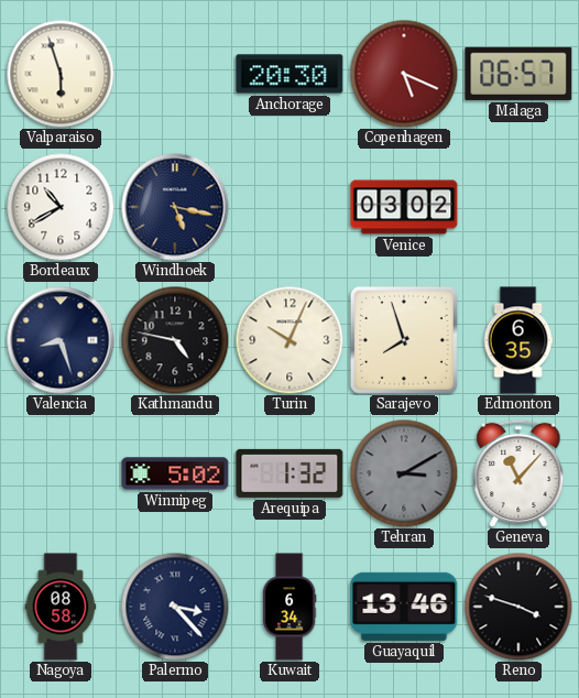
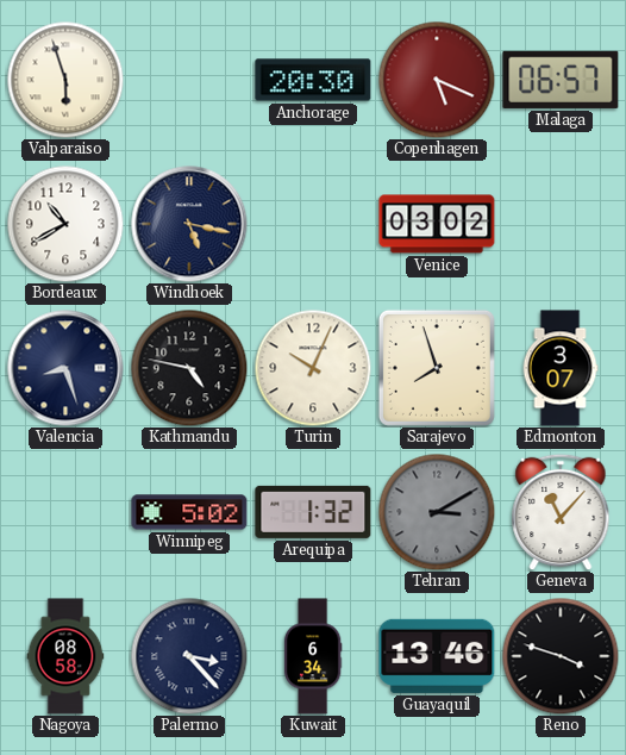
Edmonton: 6:35 -> 3:07
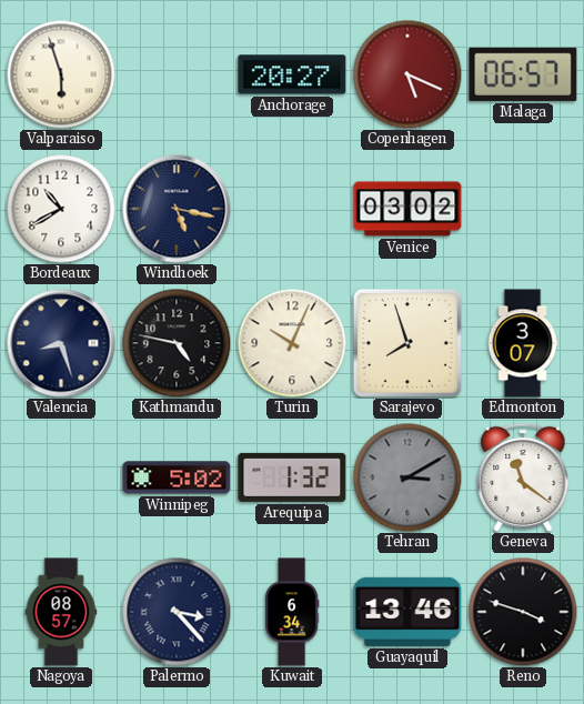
Anchorage: 20:30 -> 20:27
Geneva: 11:07 -> 11:21
Nagoya: 08:58 -> 08:57
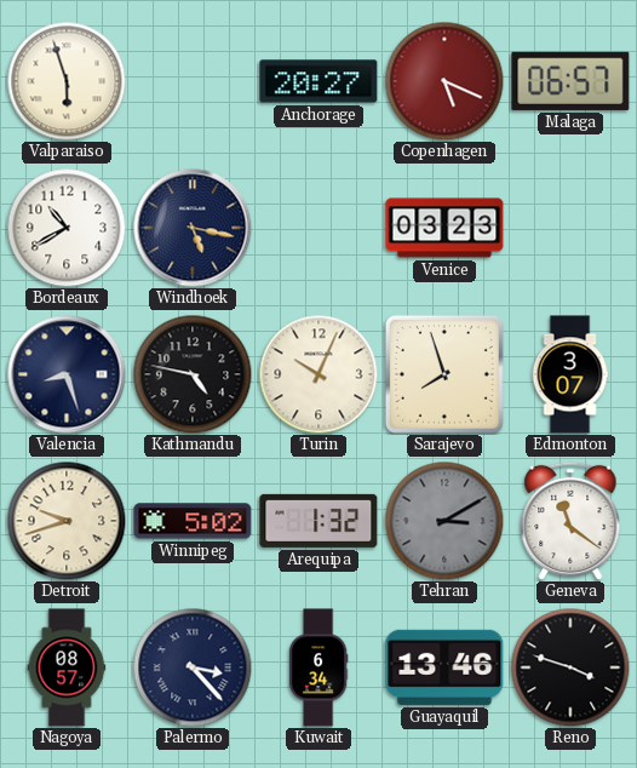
Venice: 03:02 -> 03:23
Detroit: none -> 9:42
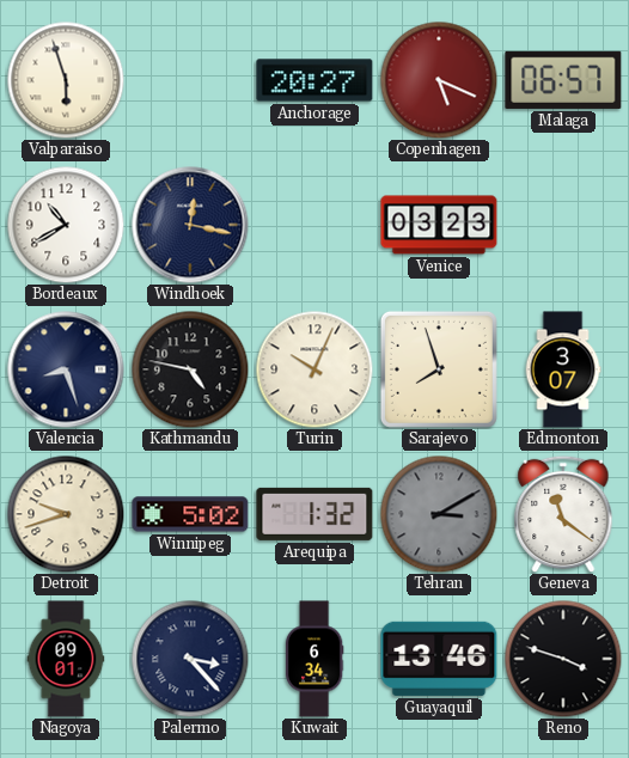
Windhoek: 5:17 -> 12:17
Nagoya: 08:57 -> 09:01
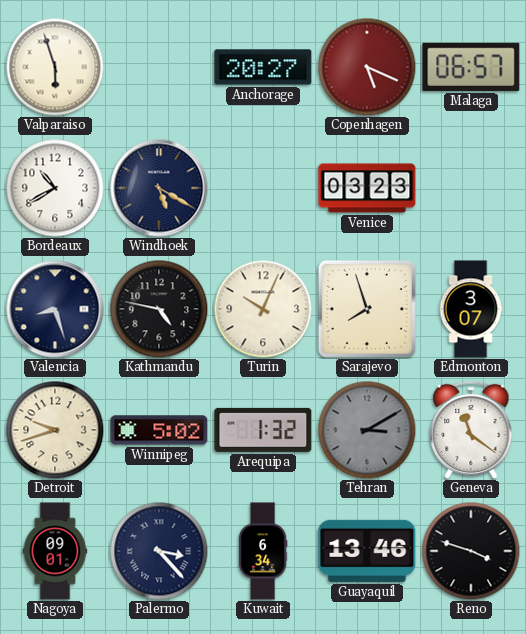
Windhoek: 12:17 -> 5:20
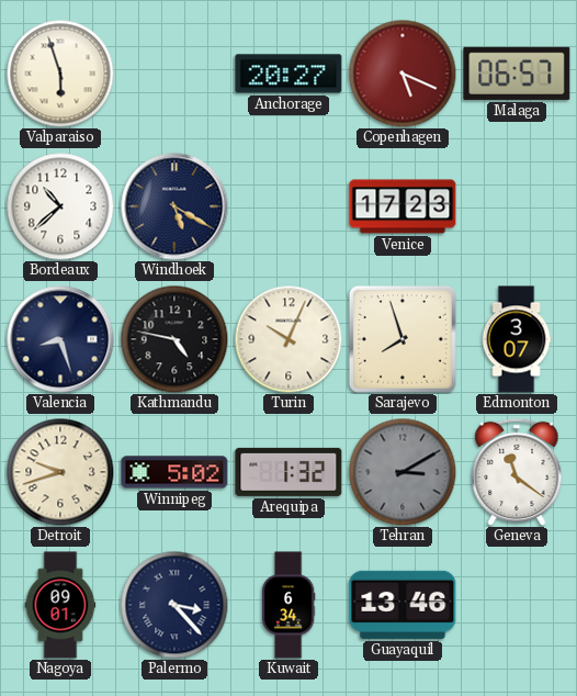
Bordeaux: 10:40 -> 10:38
Venice: 03:23 -> 17:23
Reno: 3:48 -> none
